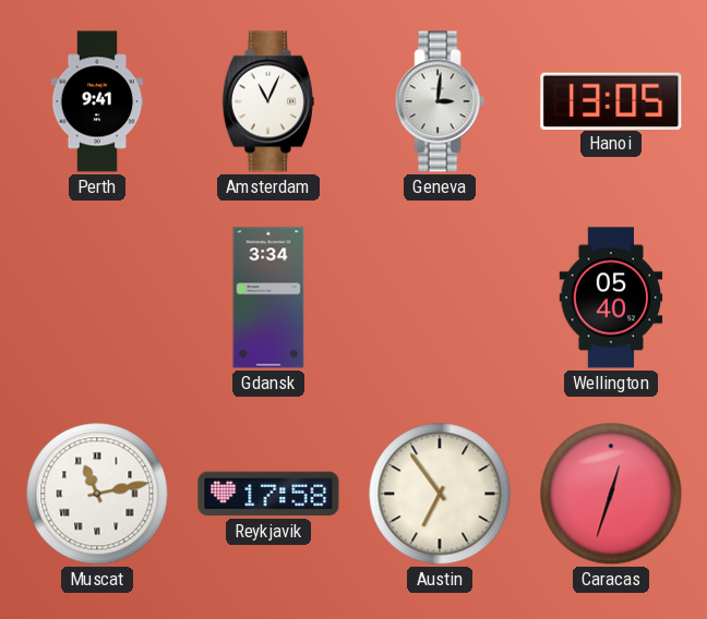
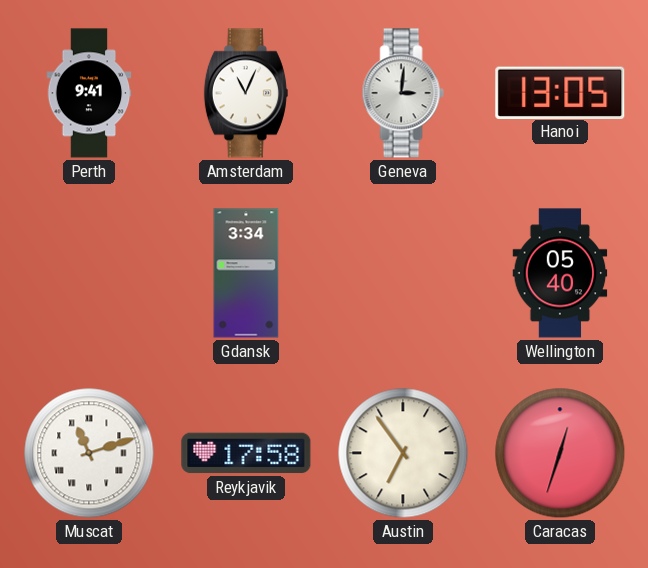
Muscat: 11:13 -> 11:12
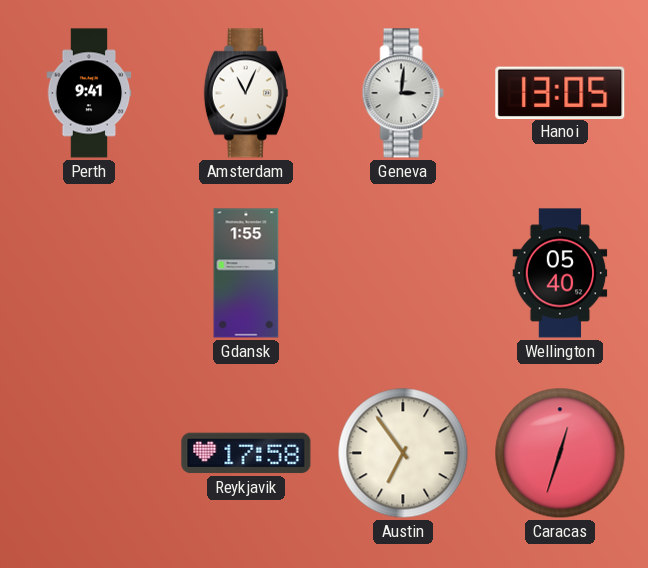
Gdansk: 3:34 -> 1:55
Muscat: 11:12 -> none
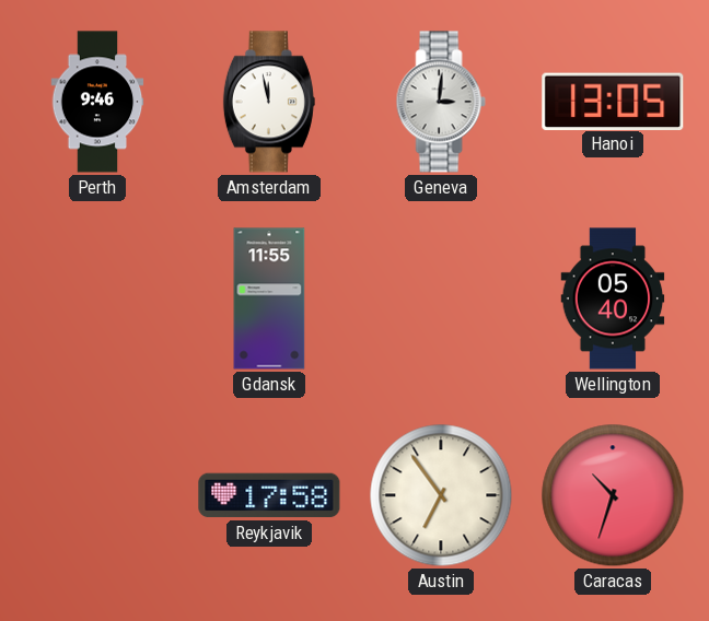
Perth: 9:41 -> 9:46
Amsterdam: 11:04 -> 11:58
Gdansk: 1:55 -> 11:55
Caracas: 12:33 -> 10:33
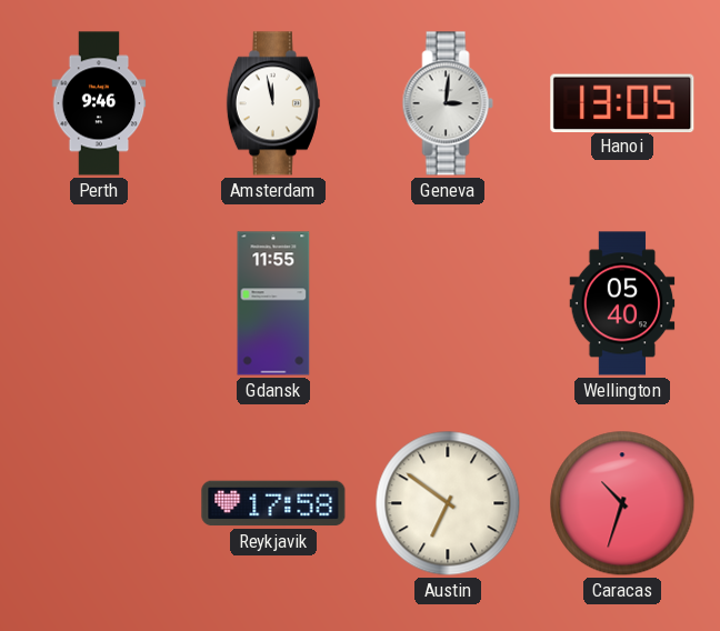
Austin: 6:54 -> 6:51
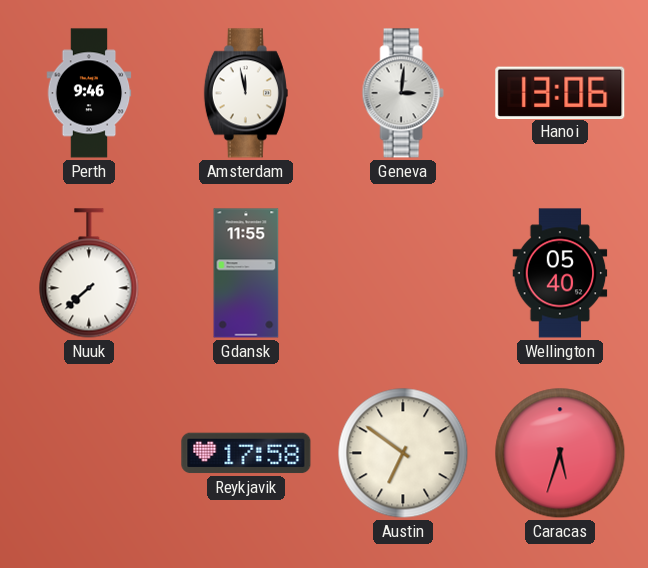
Hanoi: 13:05 -> 13:06
Nuuk: none -> 7:38
Caracas: 10:33 -> 5:33
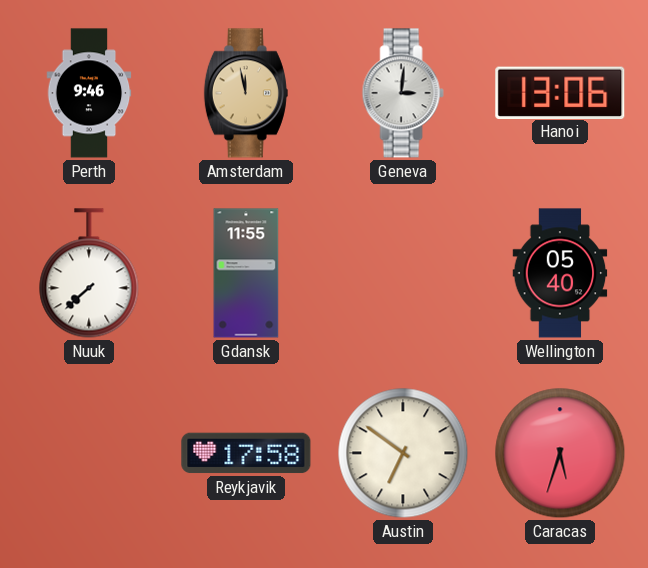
Amsterdam dial: white -> champagne
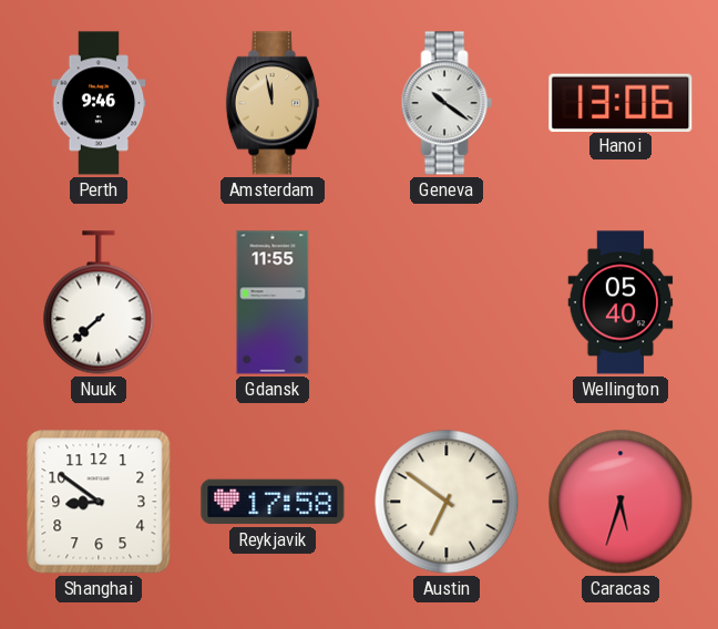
Geneva: 3:01 -> 10:21
Shanghai: none -> 8:51
